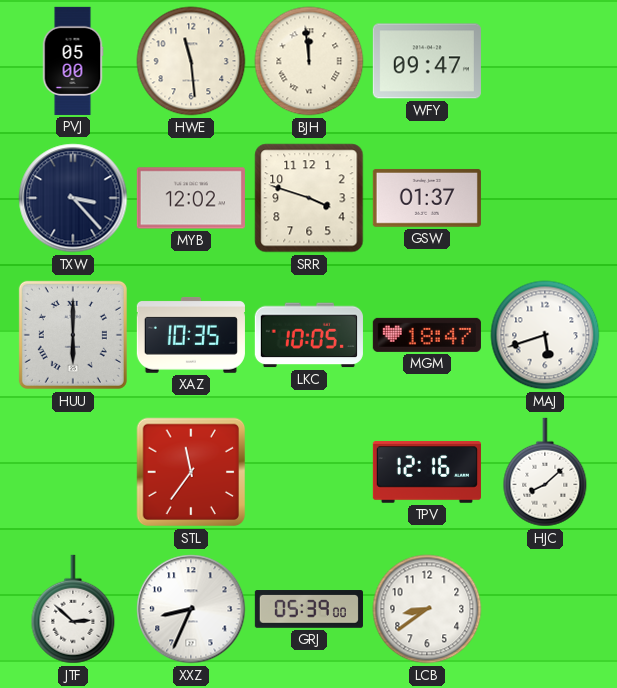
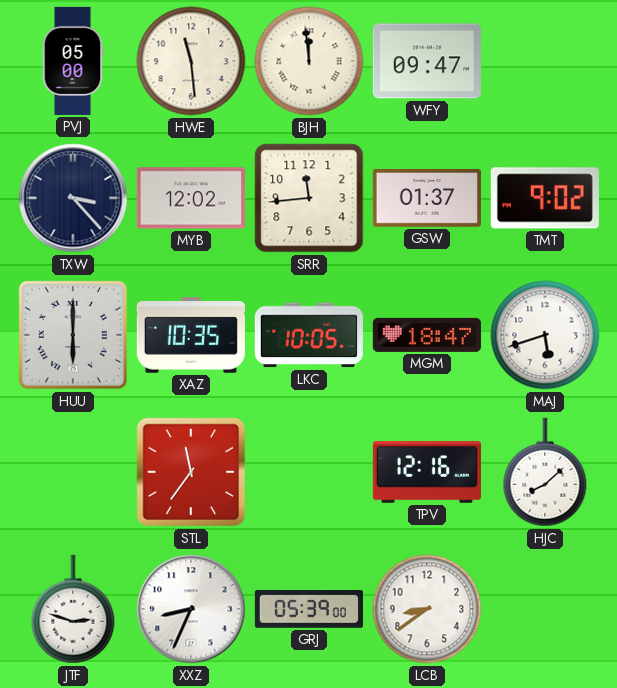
SRR: 3:48 -> 11:44
TMT: none -> 9:02
JTF: 2:52 -> 2:48
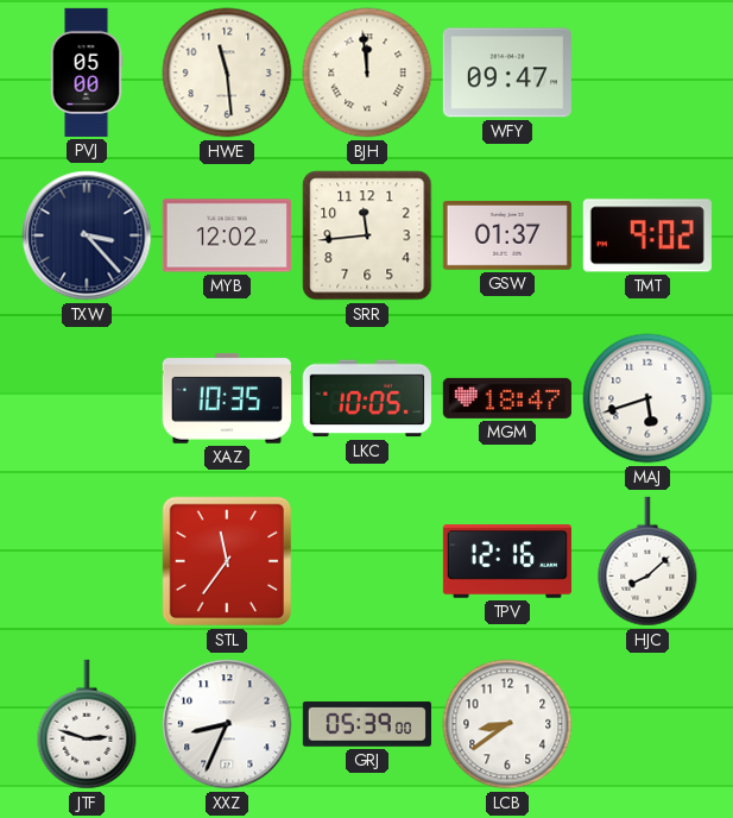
HUU: 6:00 -> none
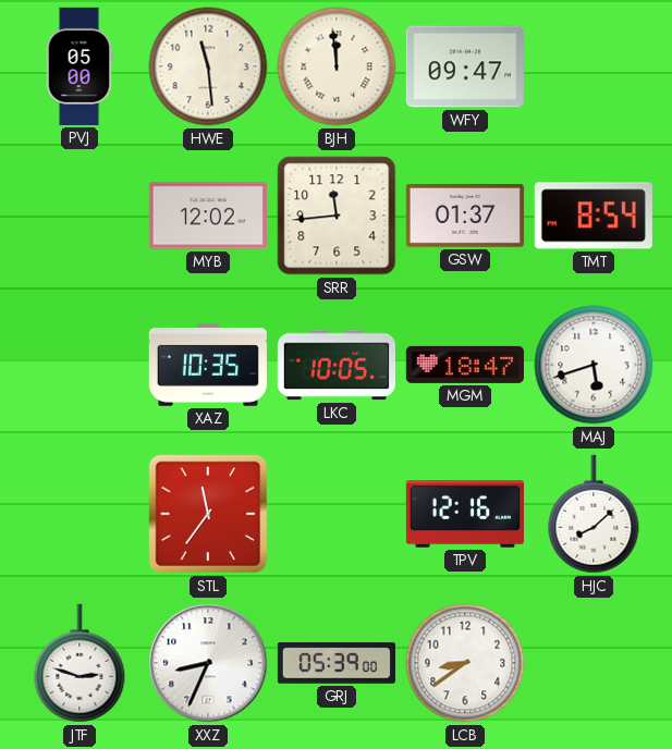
TXW: 3:23 -> none
TMT: 9:02 -> 8:54
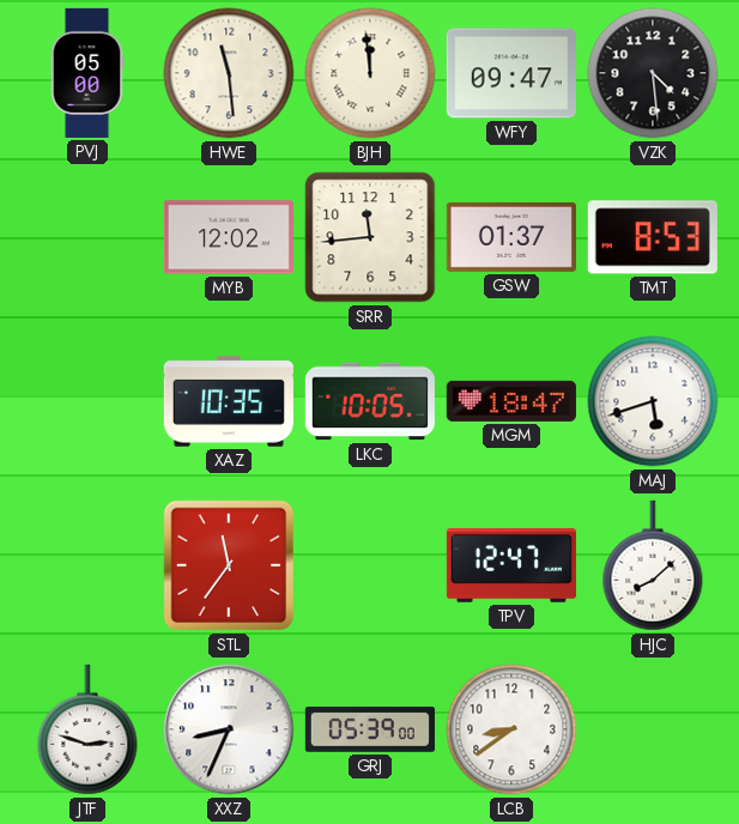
VZK: none -> 4:29
TMT: 8:54 -> 8:53
TPV: 12:16 -> 12:47
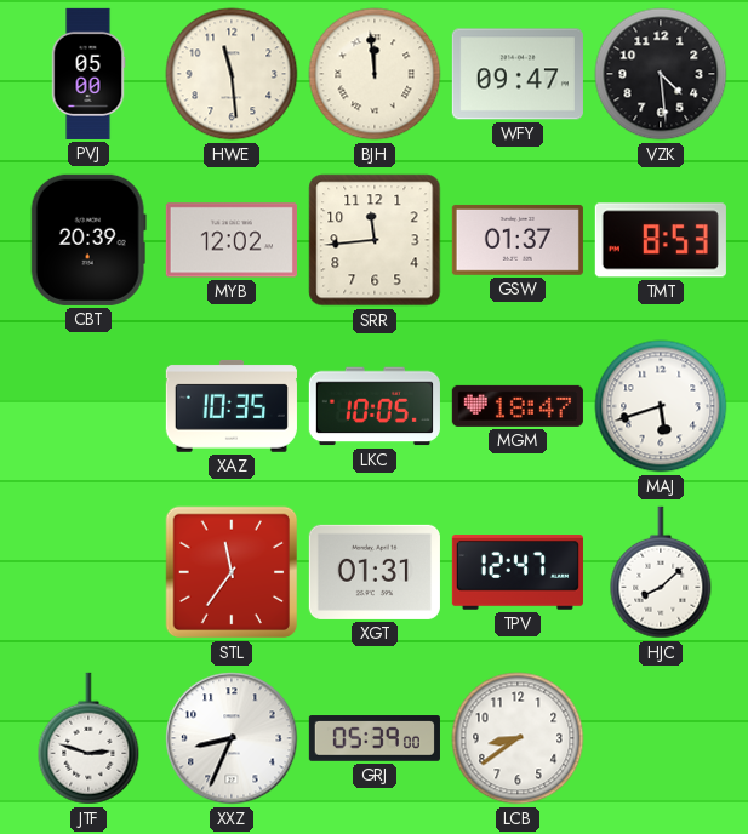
CBT: none -> 20:39
XGT: none -> 01:31
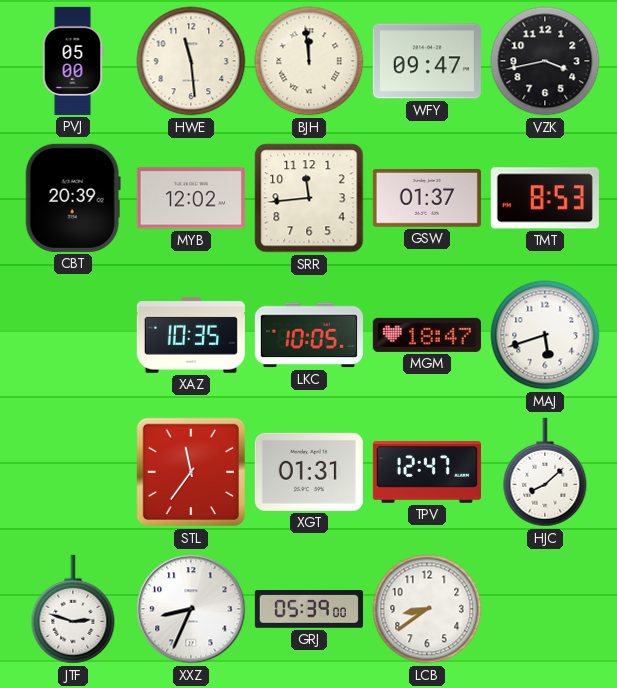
VZK: 4:29 -> 3:43
